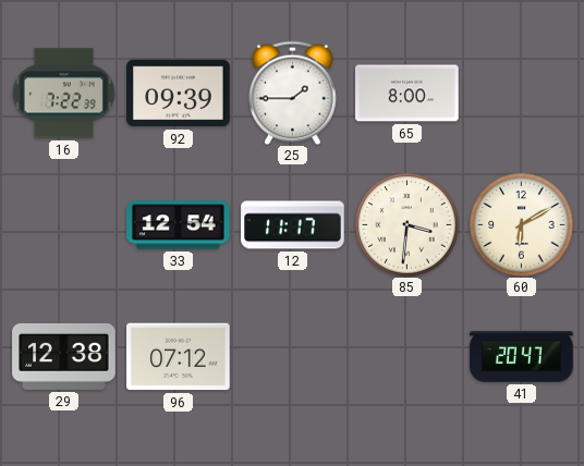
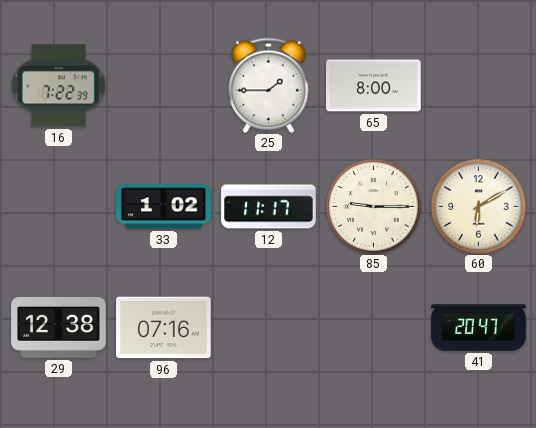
92: 09:39 -> none
33: 12:54 -> 1:02
85: 3:31 -> 9:15
96: 07:12 -> 07:16
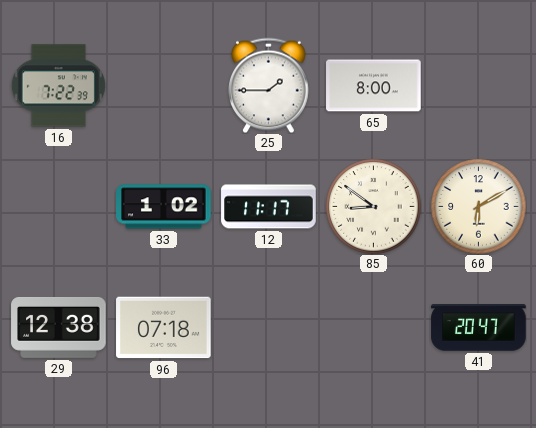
85: 9:15 -> 8:51
96: 07:16 -> 07:18
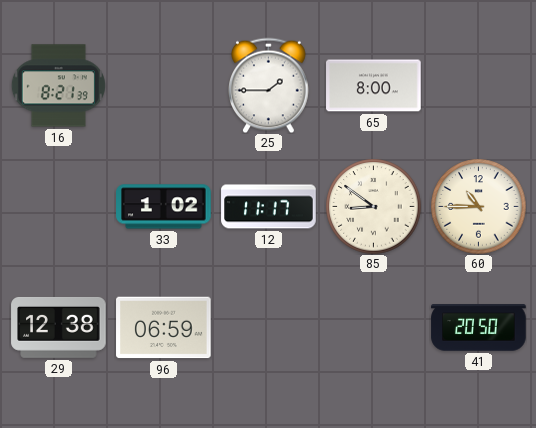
16: 7:22 -> 8:21
60: 6:10 -> 10:45
96: 07:18 -> 06:59
41: 20:47 -> 20:50
